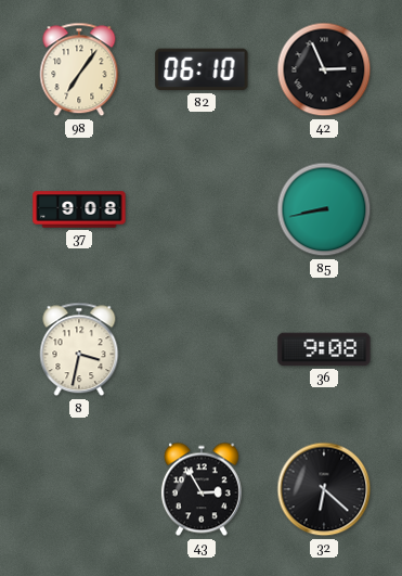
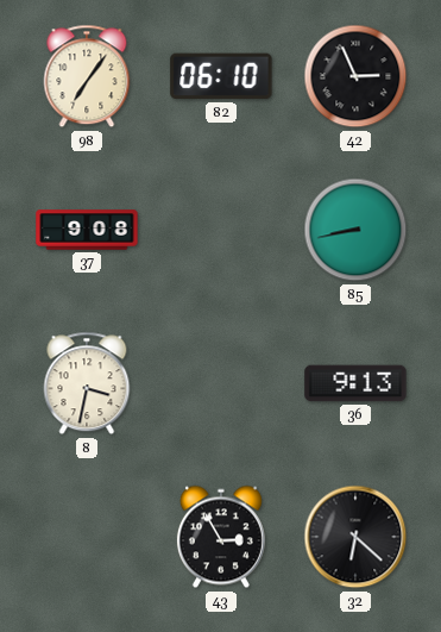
36: 9:08 -> 9:13
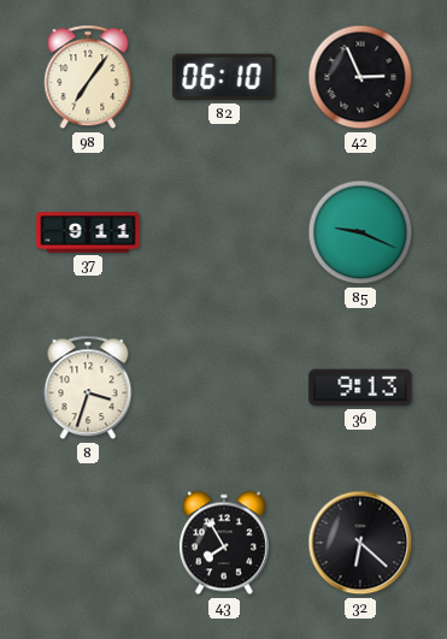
37: 9:08 -> 9:11
85: 8:43 -> 9:19
8: 3:32 -> 3:33
43: 2:55 -> 7:55
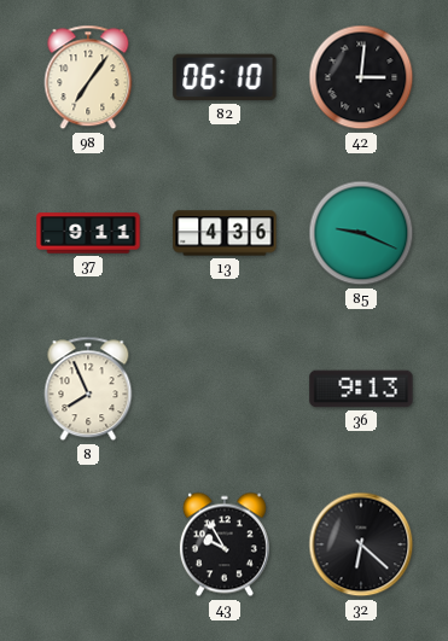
42: 2:56 -> 3:01
13: none -> 4:36
8: 3:33 -> 7:56
43: 7:55 -> 9:55
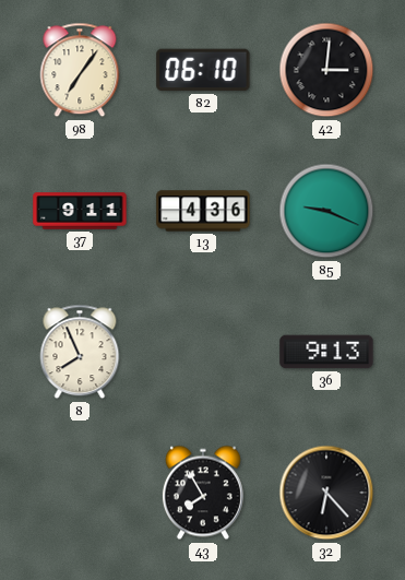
43: 9:55 -> 7:55
32: 6:22 -> 6:23
